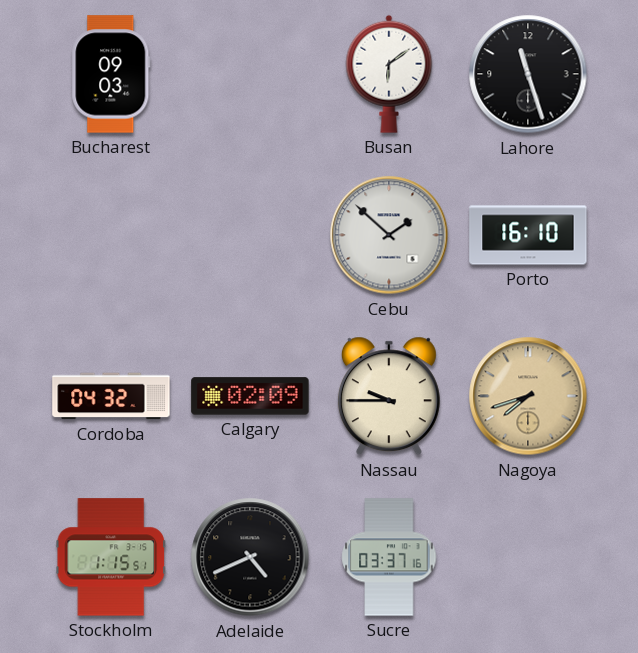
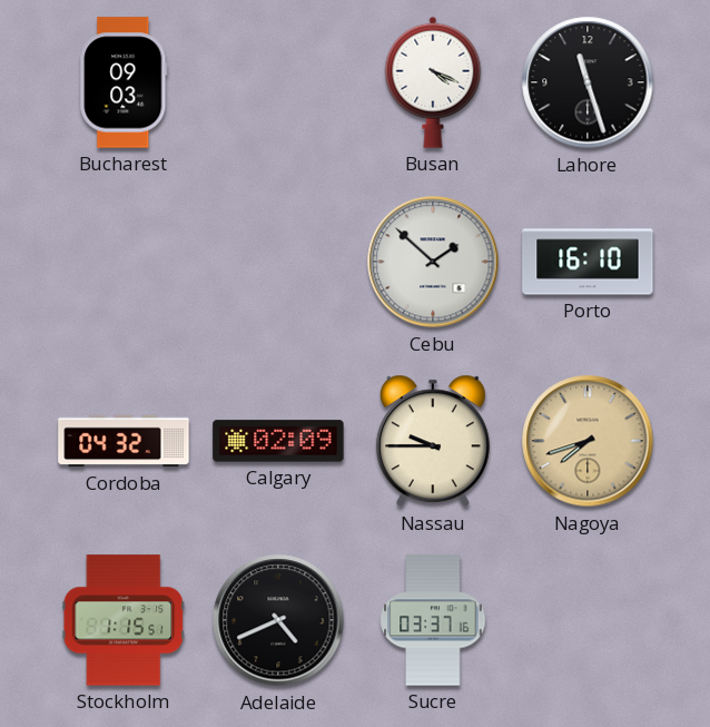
Busan: 6:09 -> 4:19
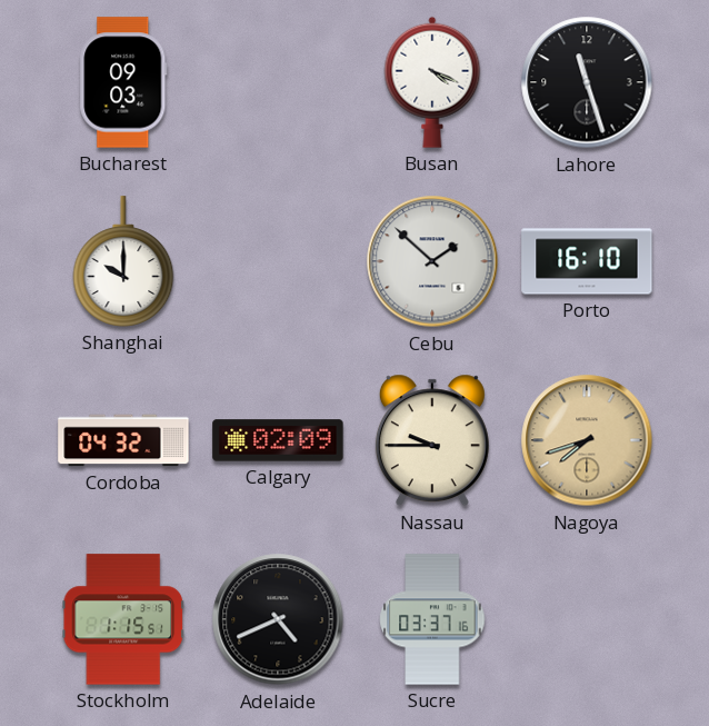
Shanghai: none -> 10:00
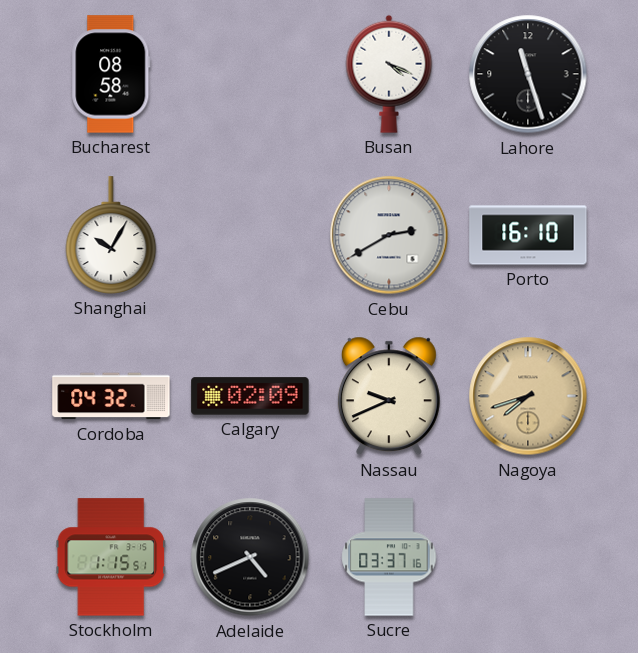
Bucharest: 09:03 -> 08:58
Shanghai: 10:00 -> 10:05
Cebu: 1:52 -> 2:40
Nassau: 9:45 -> 9:41
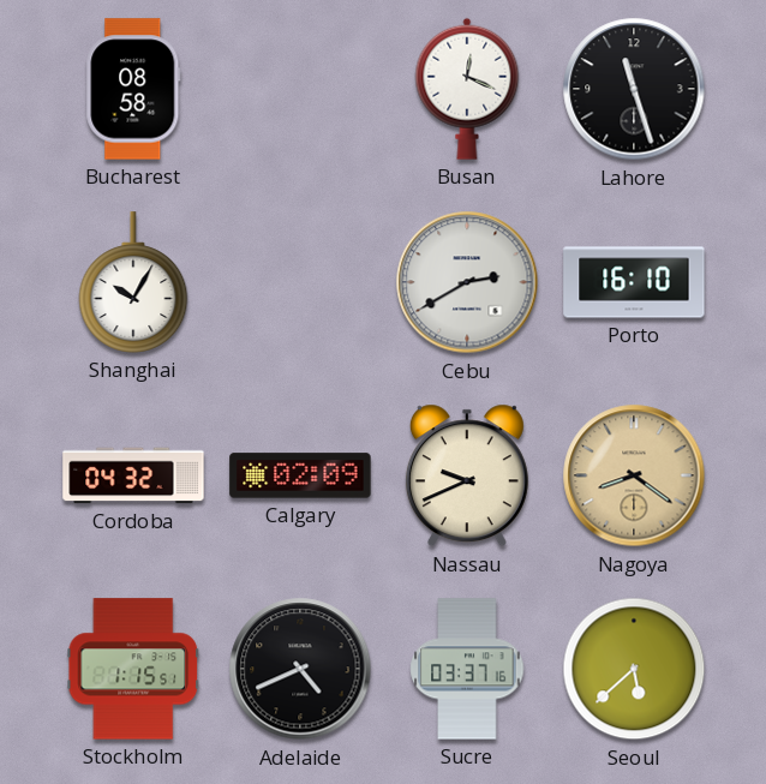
Busan: 4:19 -> 12:19
Nagoya: 7:42 -> 8:21
Seoul: none -> 5:38
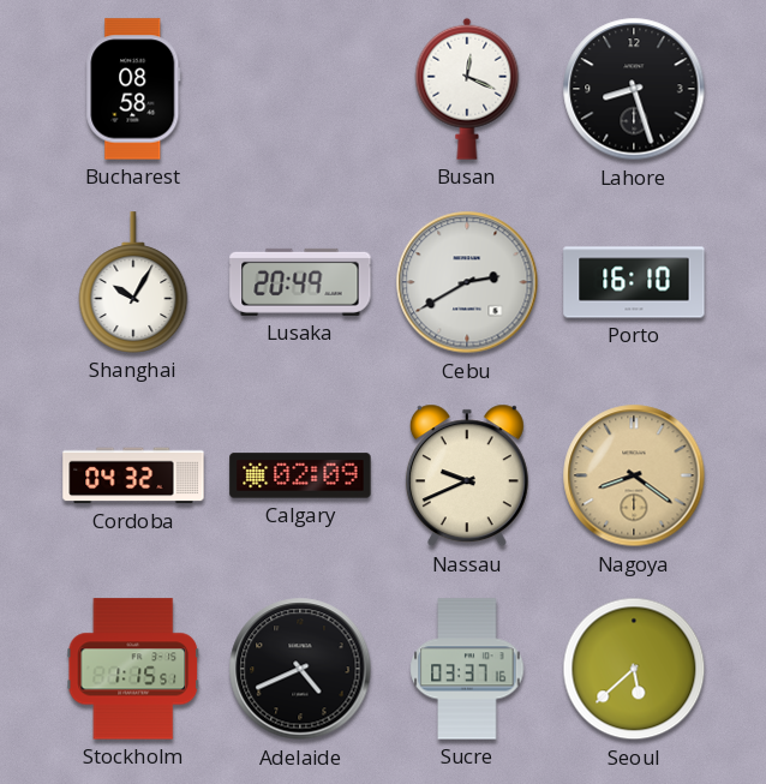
Lahore: 11:27 -> 8:27
Lusaka: none -> 20:49
